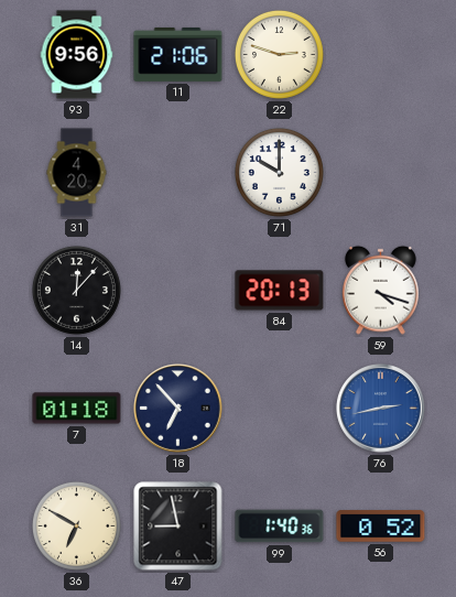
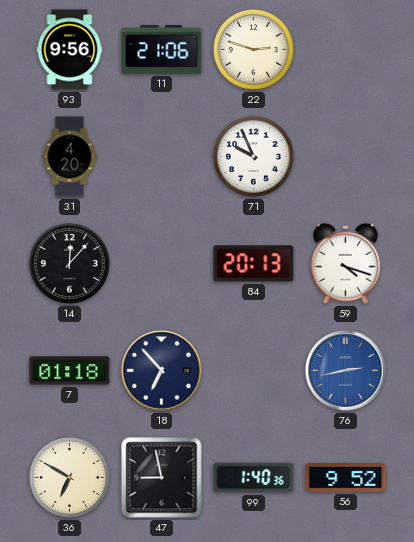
71: 10:00 -> 9:56
56: 0:52 -> 9:52
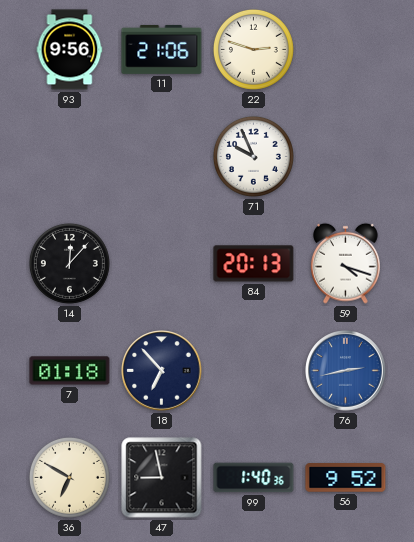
31: 4:20 -> none
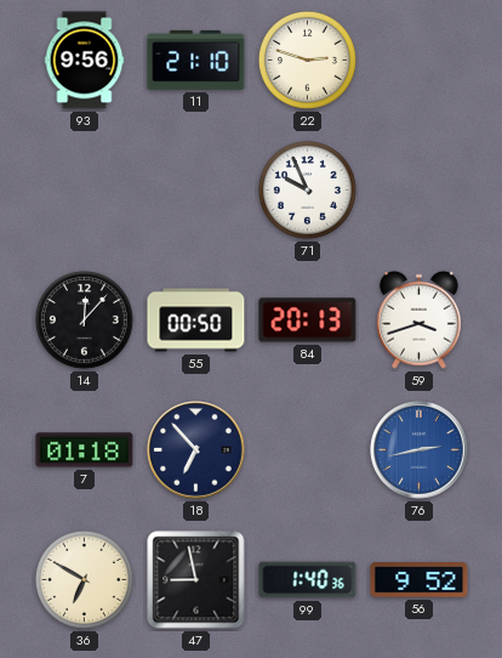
11: 21:06 -> 21:10
55: none -> 00:50
59: 4:18 -> 3:42
